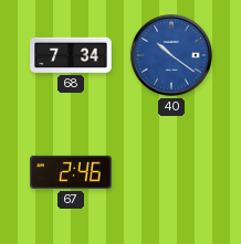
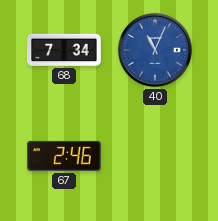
40: 10:21 -> 11:04
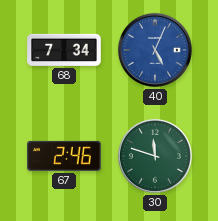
40: 11:04 -> 5:04
30: none -> 11:48
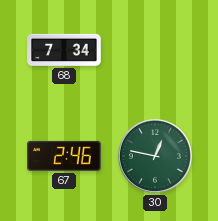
40: 5:04 -> none
30: 11:48 -> 12:47
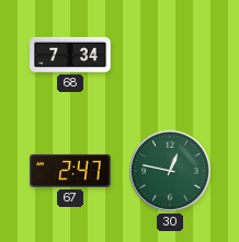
67: 2:46 -> 2:47
